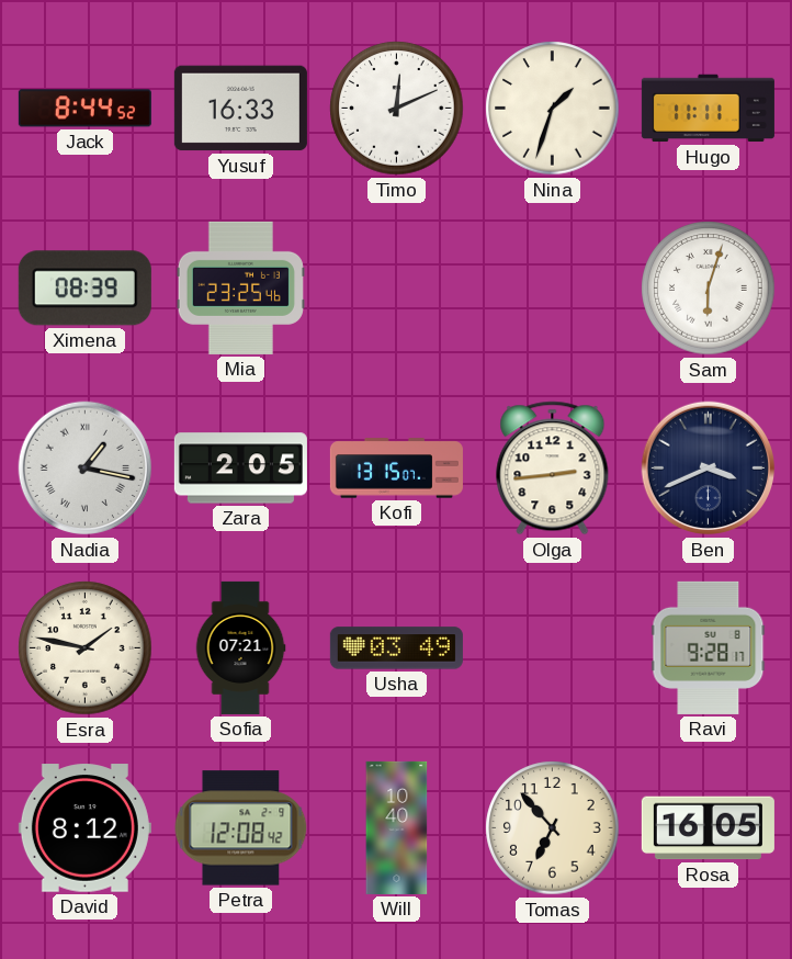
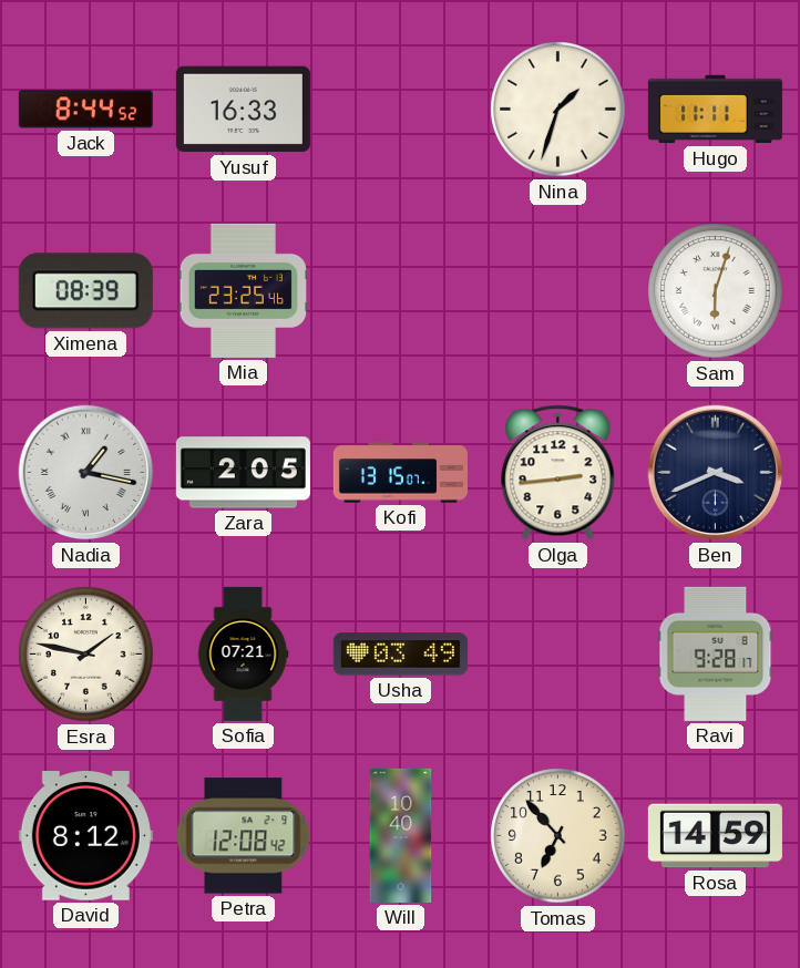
Timo: 12:11 -> none
Rosa: 16:05 -> 14:59
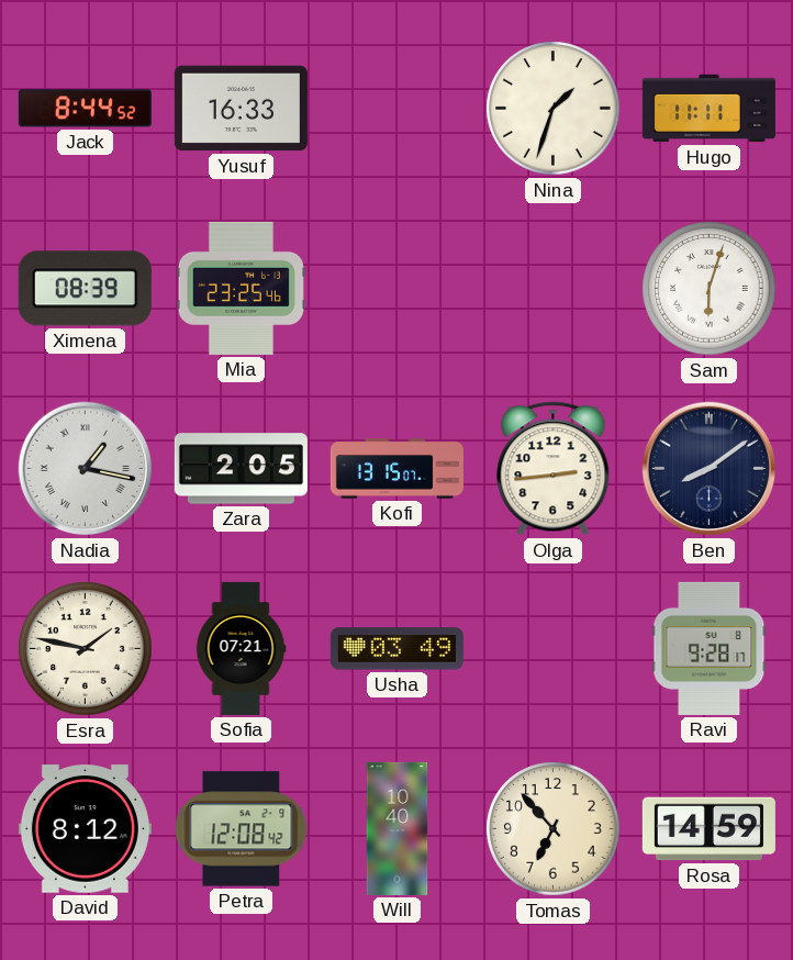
Ben: 3:41 -> 8:09
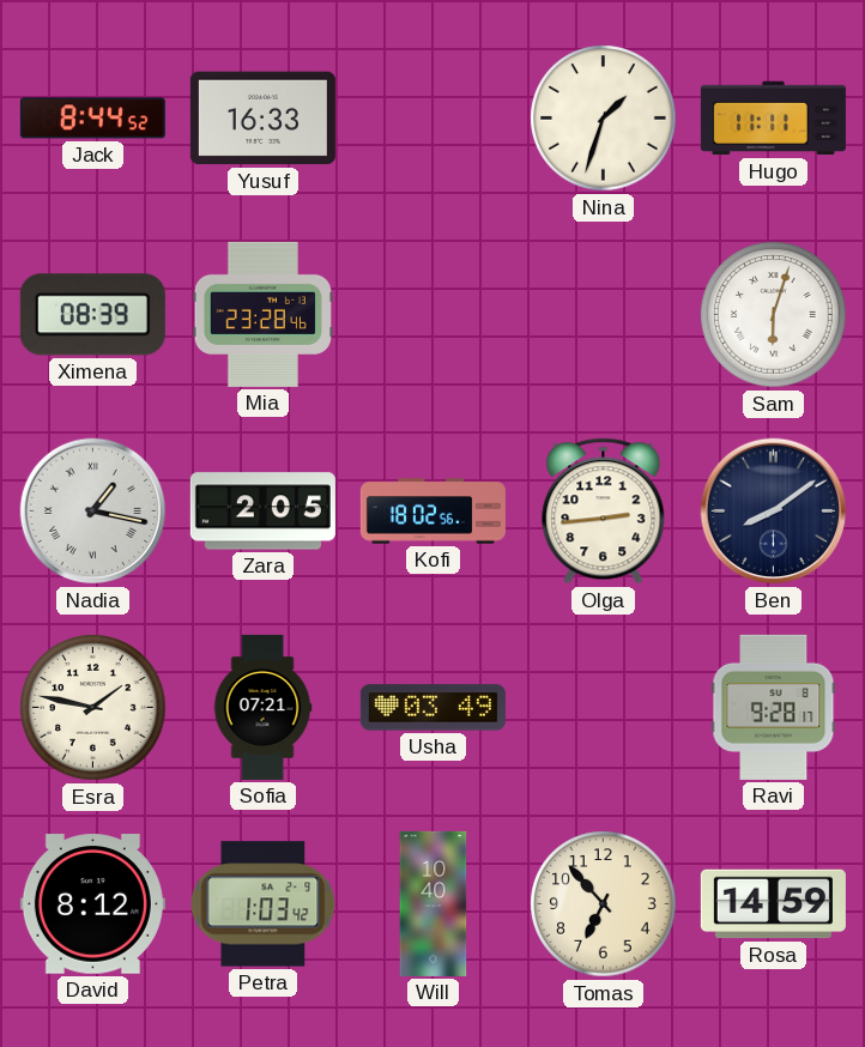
Mia: 23:25 -> 23:28
Kofi: 13:15 -> 18:02
Petra: 12:08 -> 1:03
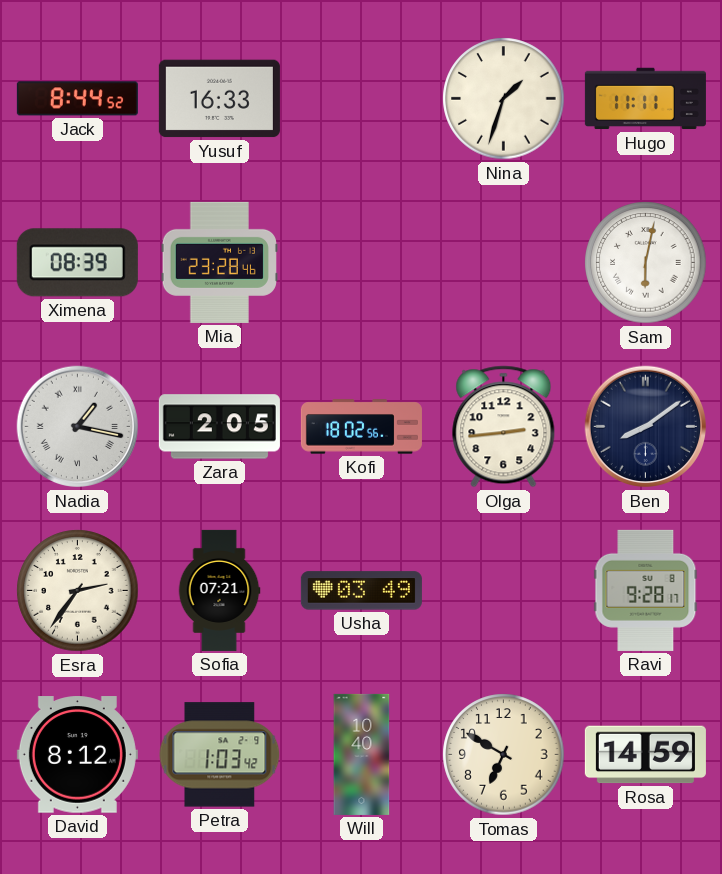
Sam: 6:03 -> 6:02
Esra: 1:47 -> 2:36
Tomas: 6:53 -> 6:50
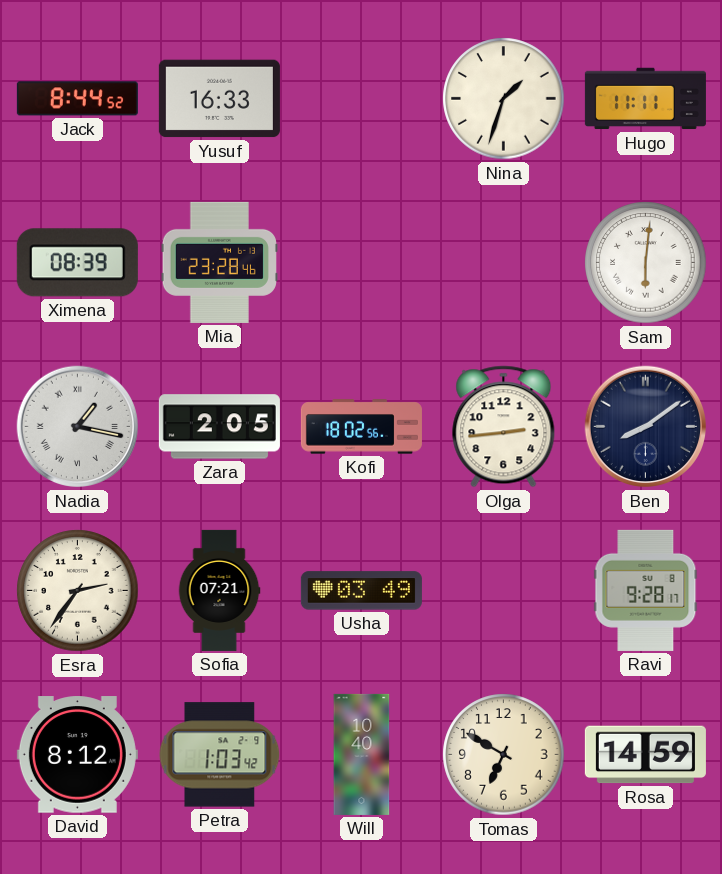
Sam: 6:02 -> 6:01
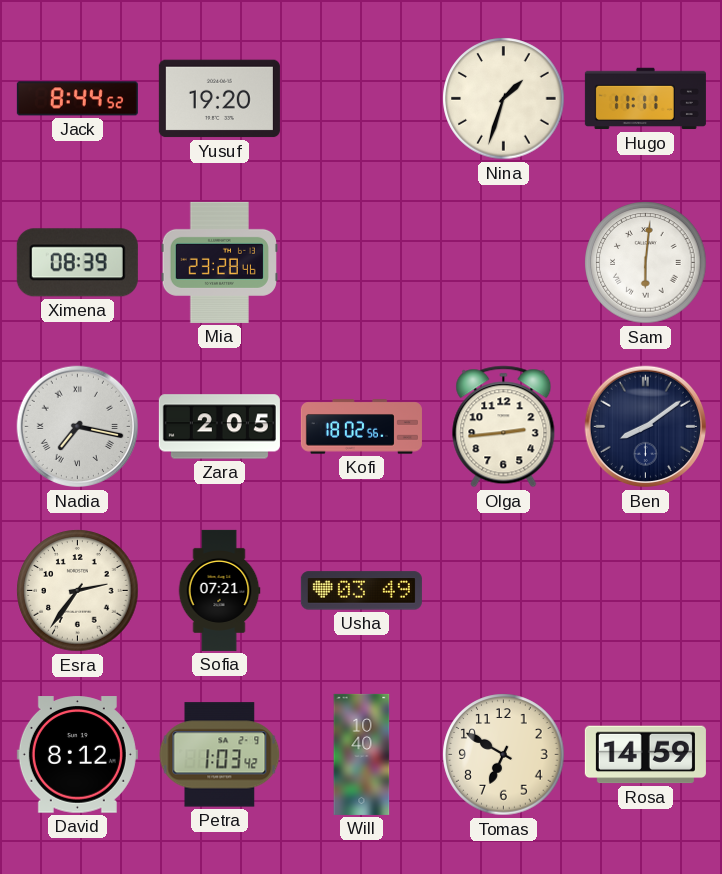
Yusuf: 16:33 -> 19:20
Nadia: 1:17 -> 7:17
Ravi: 9:28 -> none
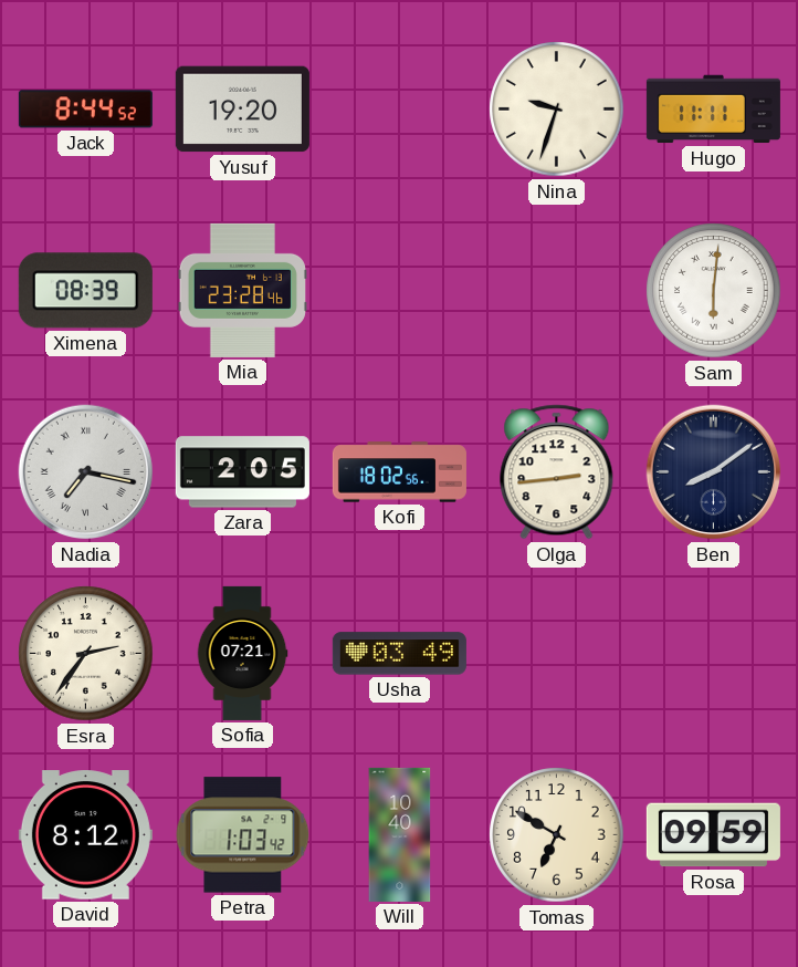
Nina: 1:33 -> 9:33
Rosa: 14:59 -> 09:59
